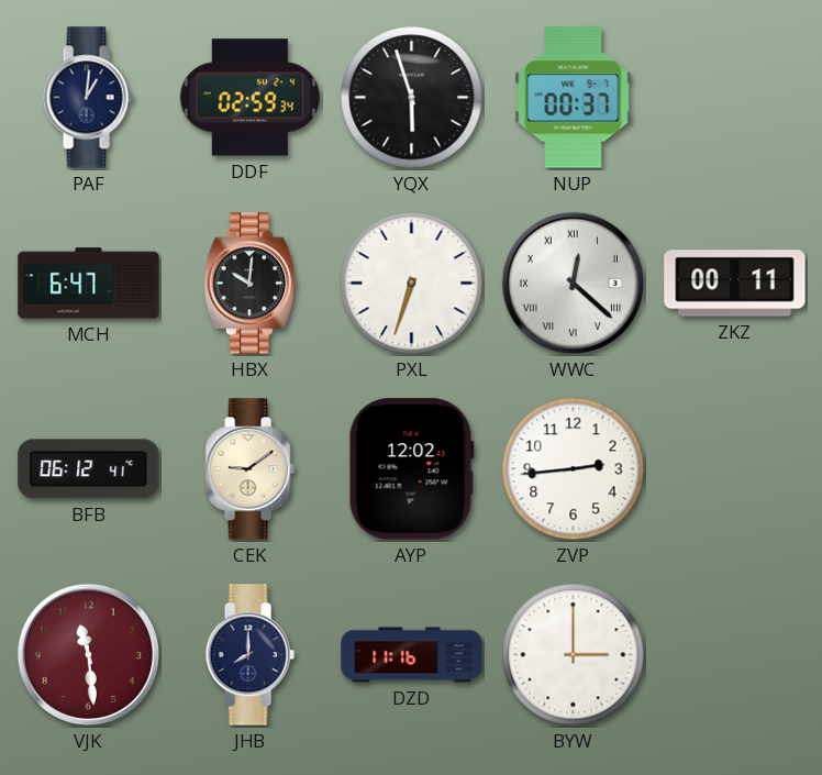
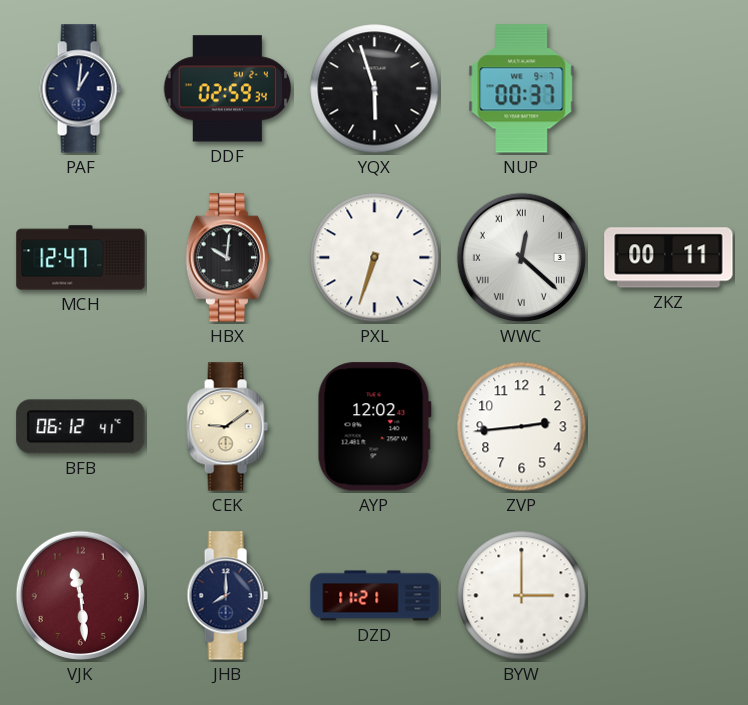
MCH: 6:47 -> 12:47
DZD: 11:16 -> 11:21
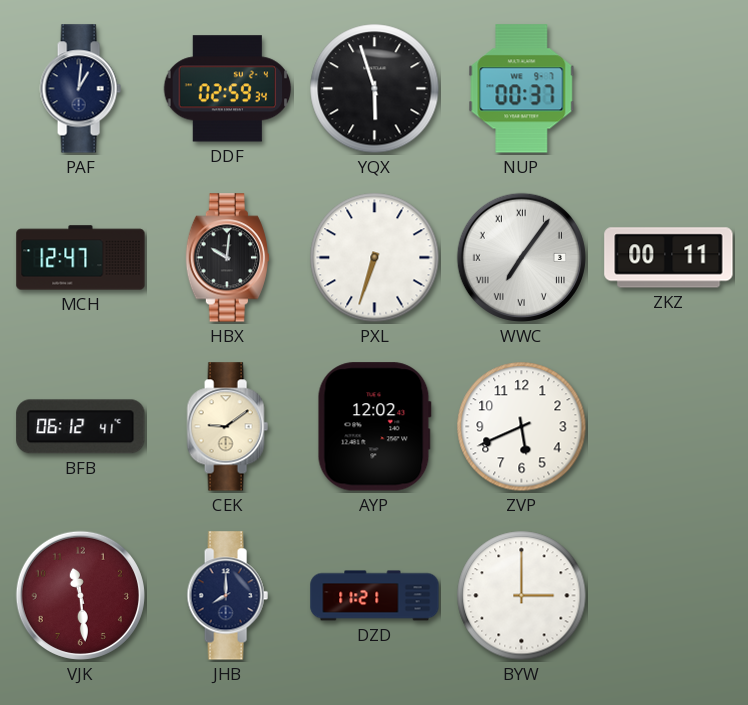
WWC: 12:22 -> 7:06
ZVP: 2:44 -> 5:41
